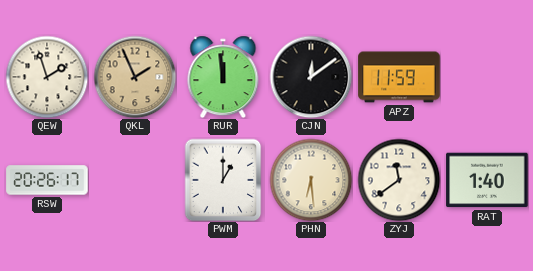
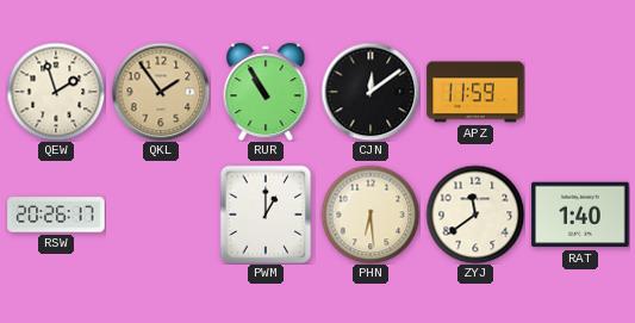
QKL: 1:56 -> 1:54
RUR: 11:59 -> 10:55
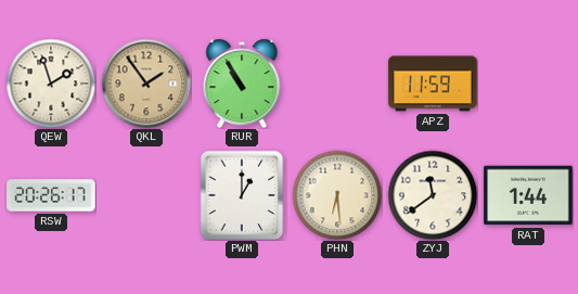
CJN: 12:09 -> none
RAT: 1:40 -> 1:44
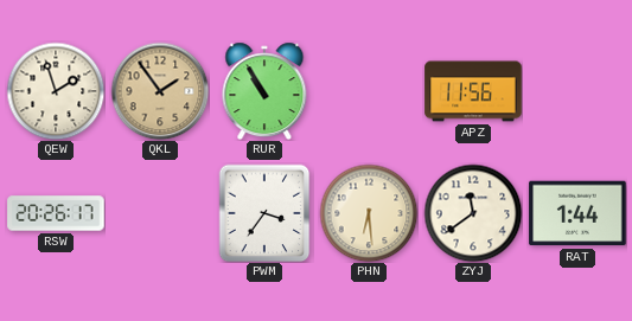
APZ: 11:59 -> 11:56
PWM: 1:00 -> 3:36
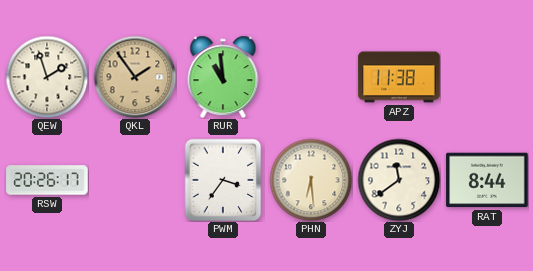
RUR: 10:55 -> 10:59
APZ: 11:56 -> 11:38
RAT: 1:44 -> 8:44
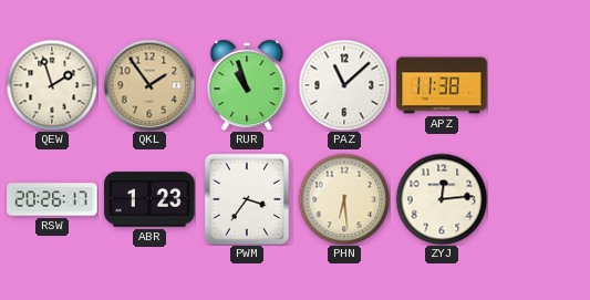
RUR: 10:59 -> 10:57
PAZ: none -> 11:08
ABR: none -> 1:23
ZYJ: 11:39 -> 12:14
RAT: 8:44 -> none
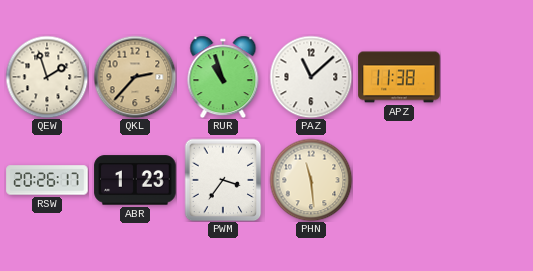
QKL: 1:54 -> 2:37
PHN: 6:29 -> 11:29
ZYJ: 12:14 -> none
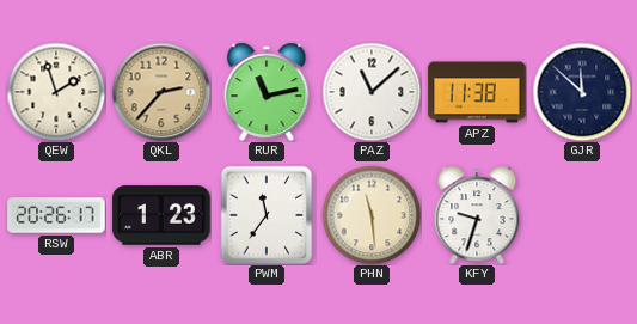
RUR: 10:57 -> 11:13
GJR: none -> 11:52
PWM: 3:36 -> 11:36
KFY: none -> 9:33
